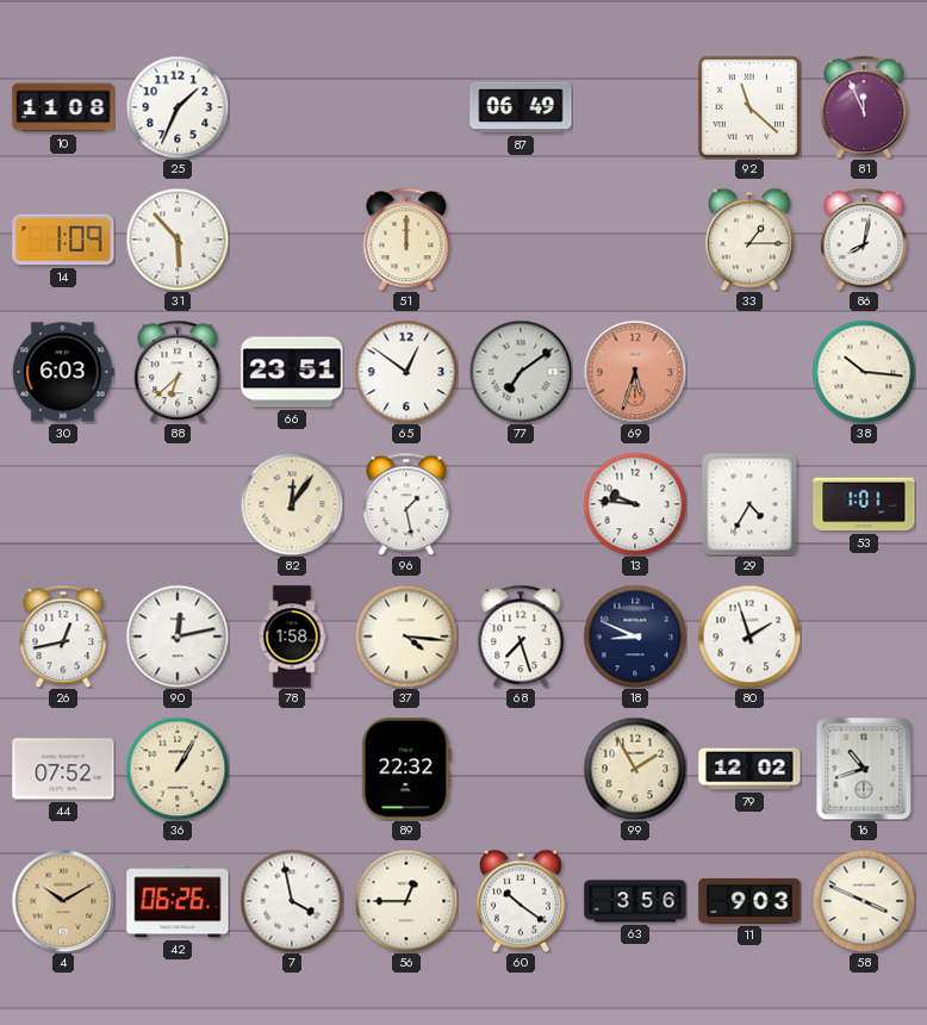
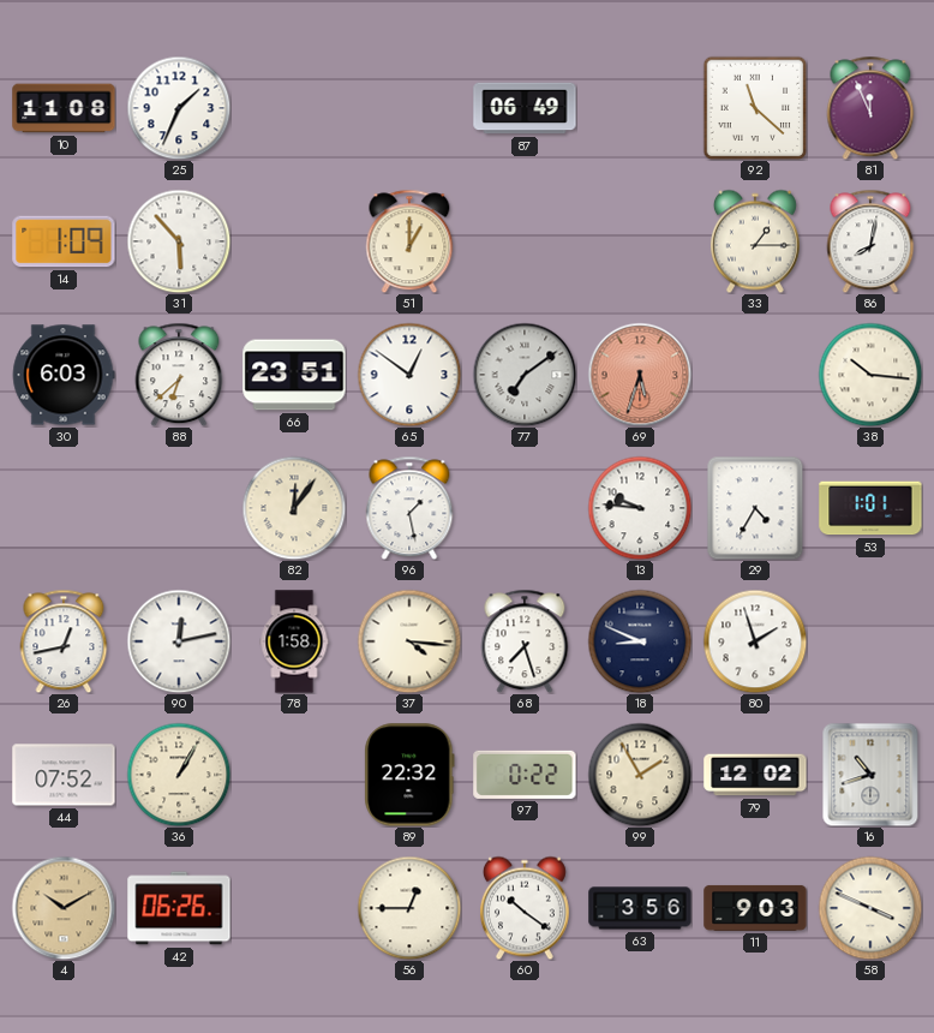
51: 12:00 -> 1:00
97: none -> 0:22
7: 3:58 -> none
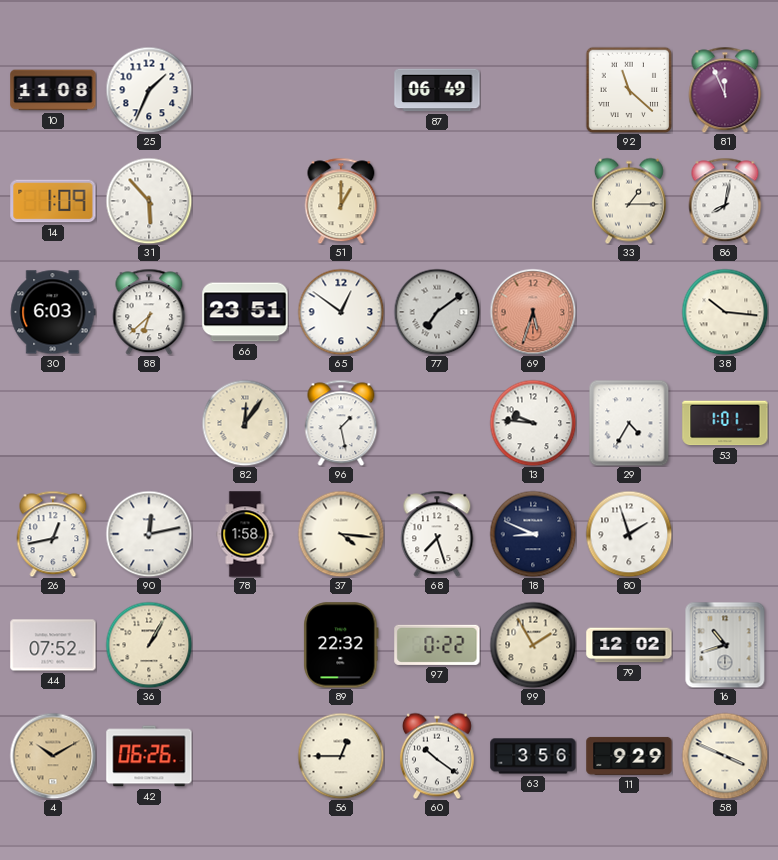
11: 9:03 -> 9:29
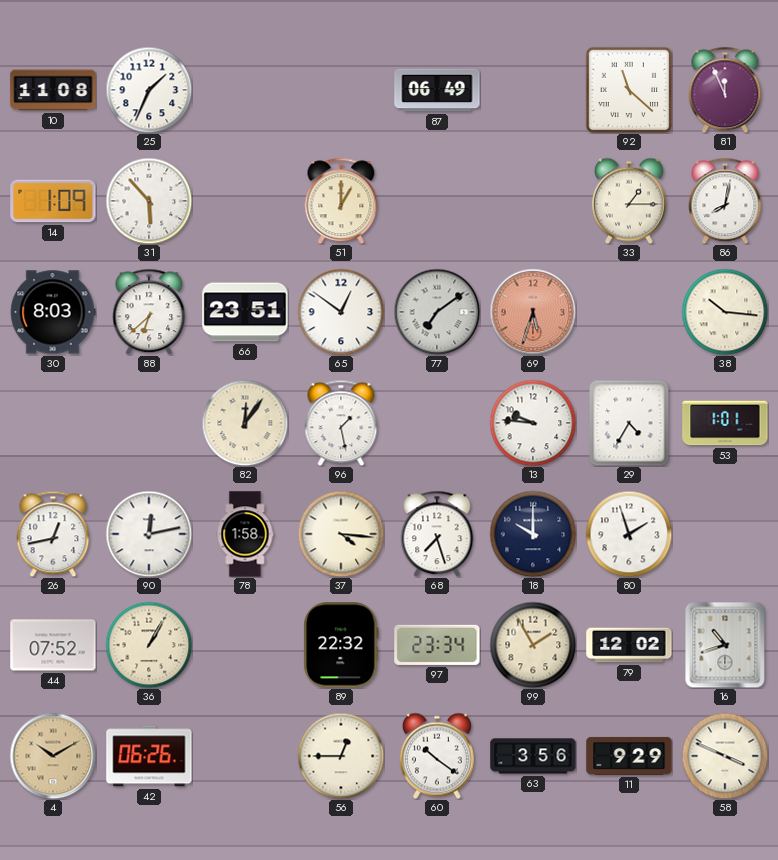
30: 6:03 -> 8:03
18: 8:49 -> 10:00
97: 0:22 -> 23:34
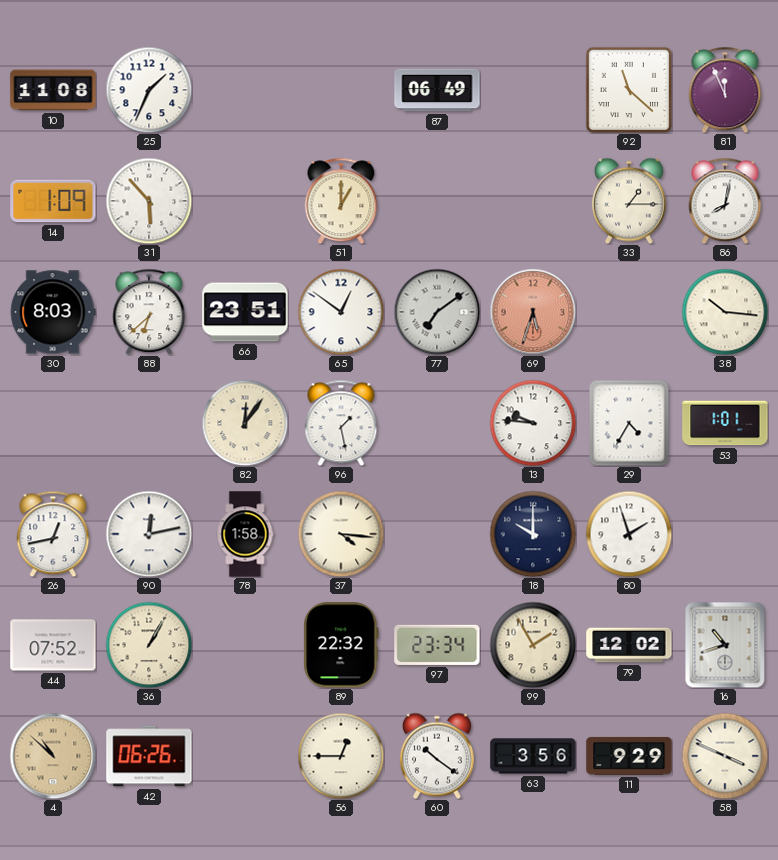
68: 7:27 -> none
4: 10:10 -> 10:52
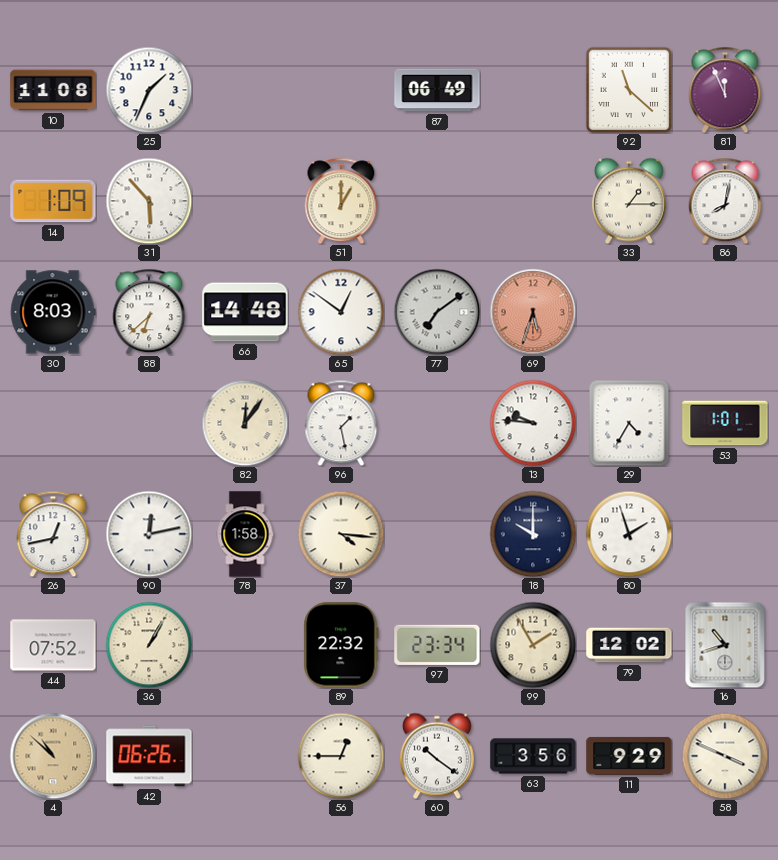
66: 23:51 -> 14:48
38: 10:16 -> none
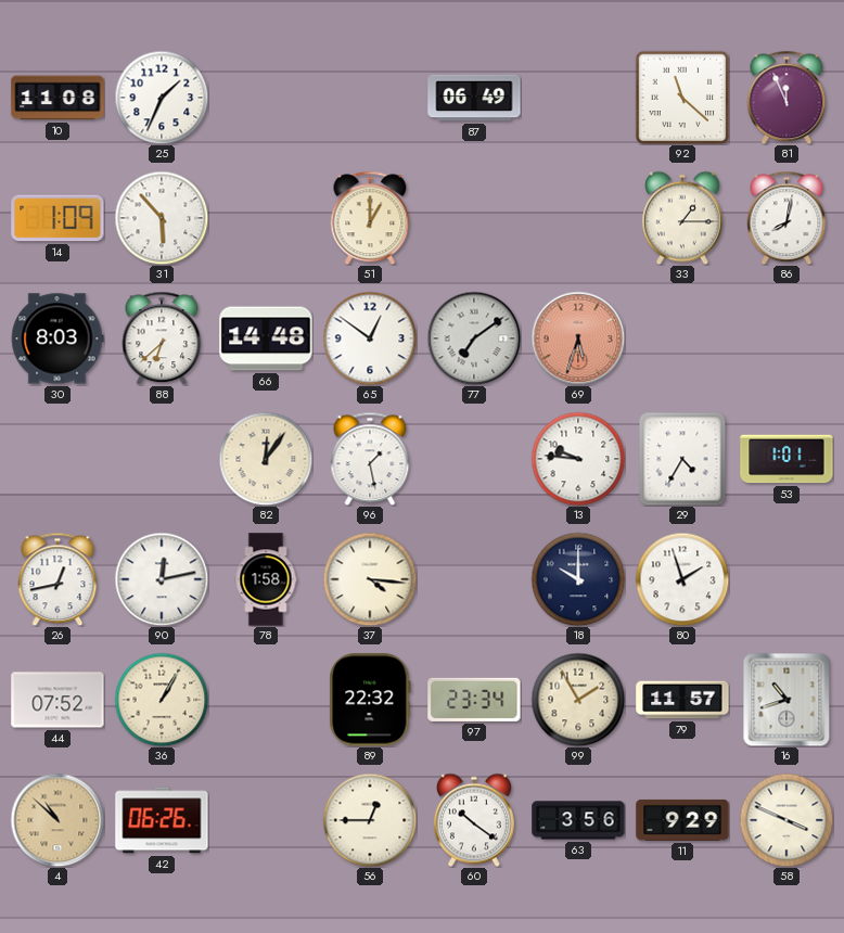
79: 12:02 -> 11:57
